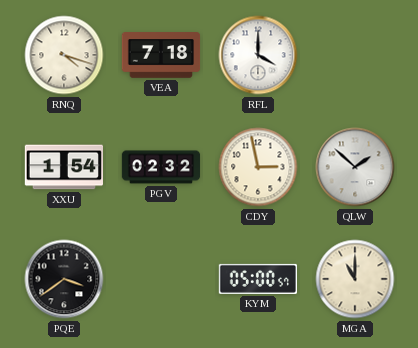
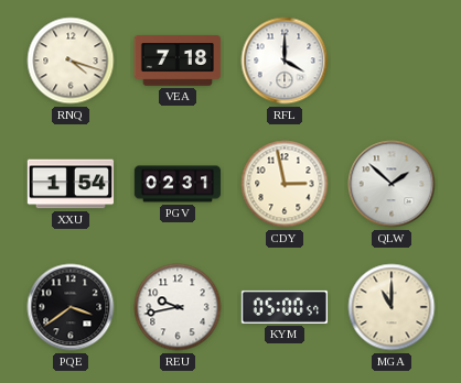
PGV: 02:32 -> 02:31
REU: none -> 9:43
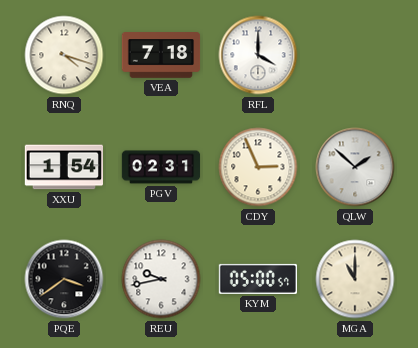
CDY: 2:58 -> 2:56
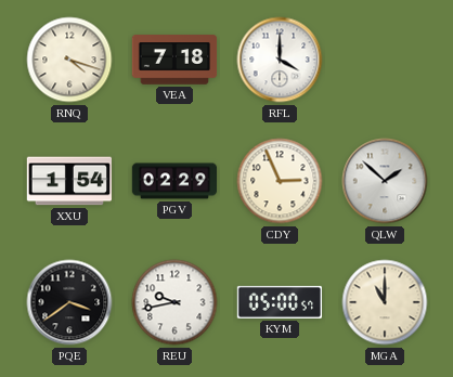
PGV: 02:31 -> 02:29
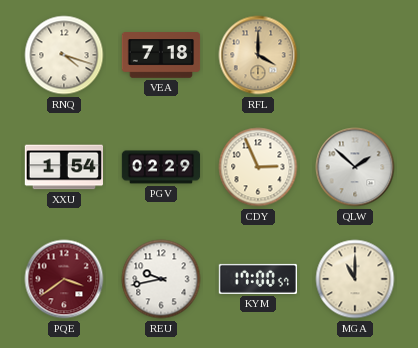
RFL dial: white -> champagne
PQE dial: black -> burgundy
KYM: 05:00 -> 17:00
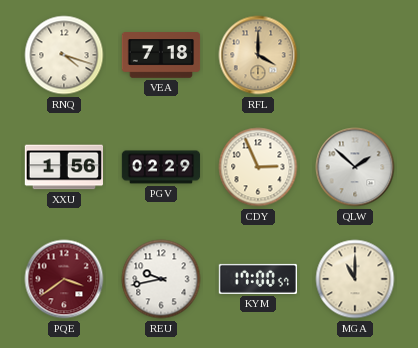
XXU: 1:54 -> 1:56
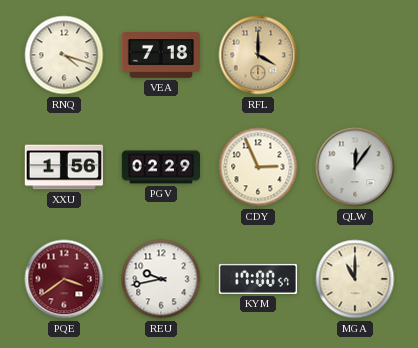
QLW: 1:52 -> 12:06
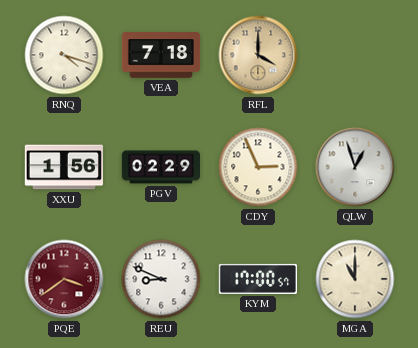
QLW: 12:06 -> 12:57
REU: 9:43 -> 8:49
